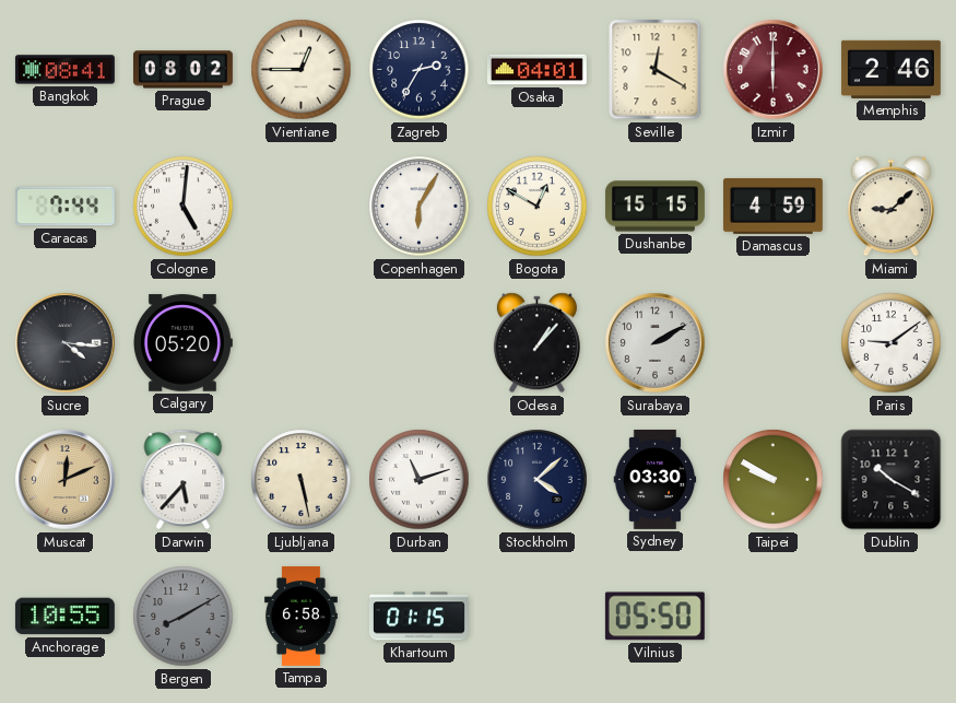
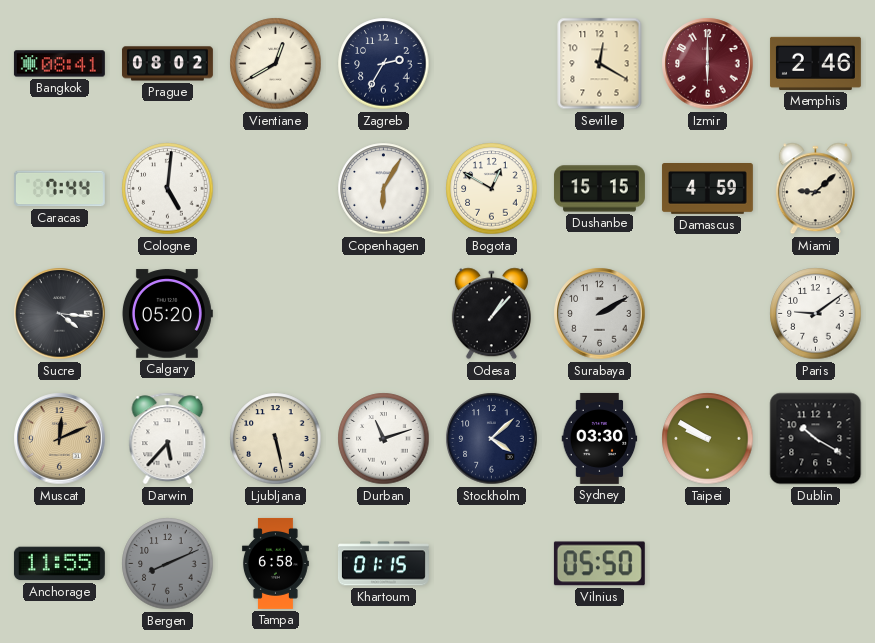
Vientiane: 12:45 -> 12:40
Osaka: 04:01 -> none
Anchorage: 10:55 -> 11:55
Bergen: 8:10 -> 8:11
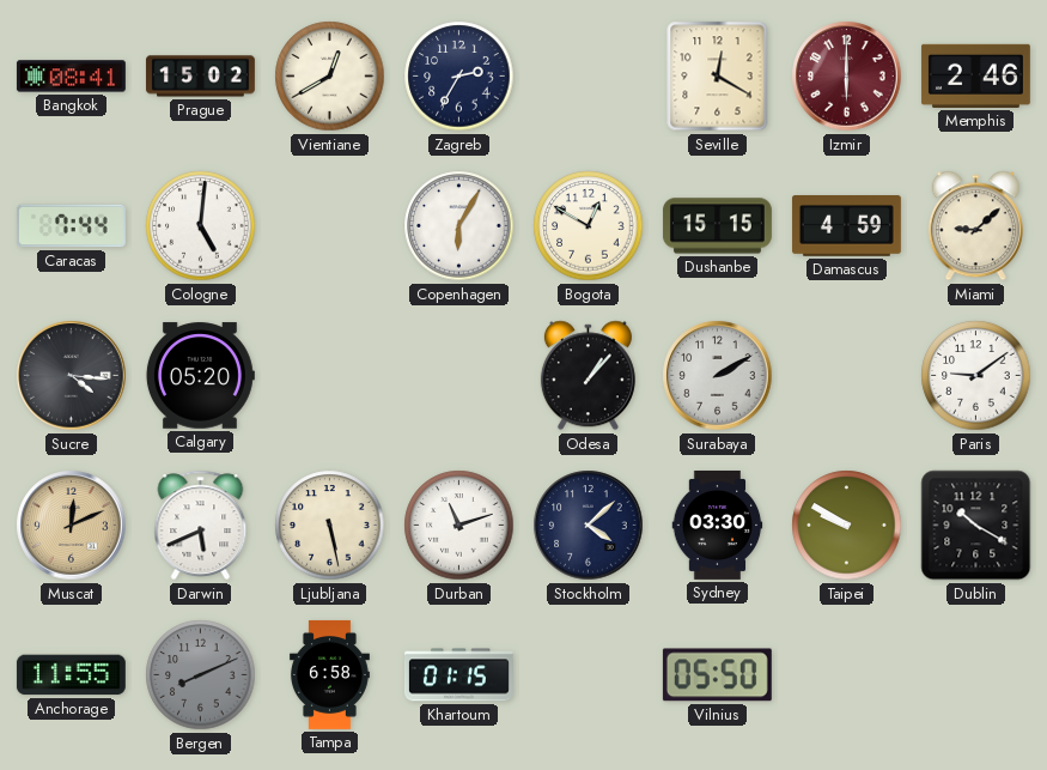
Prague: 08:02 -> 15:02
Darwin: 5:37 -> 5:41
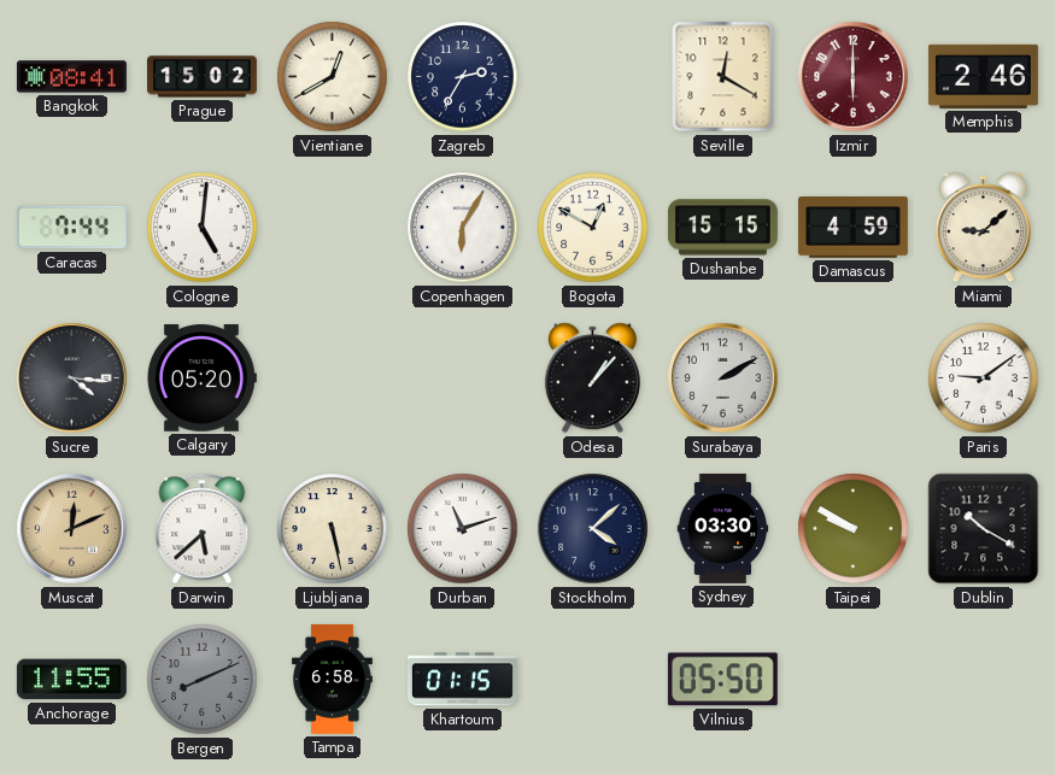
Darwin: 5:41 -> 5:38
